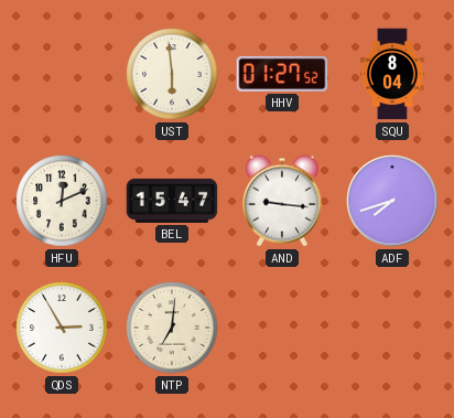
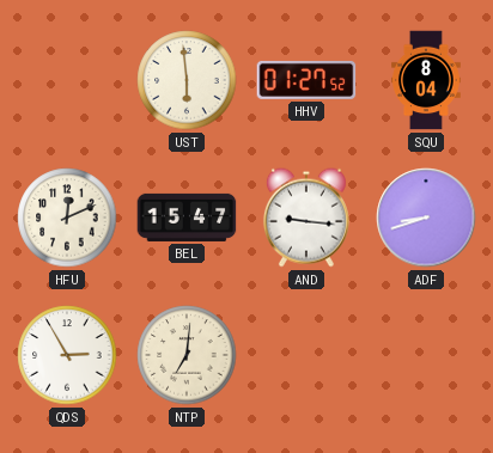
ADF: 7:42 -> 8:42
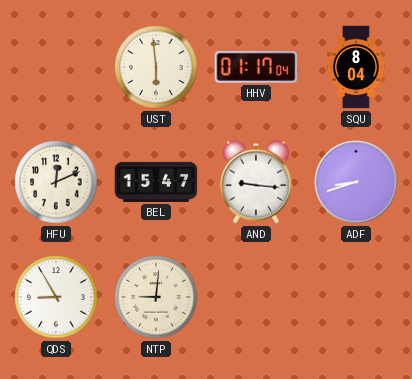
HHV: 01:27 -> 01:17
QDS: 2:55 -> 8:55
NTP: 7:01 -> 9:01
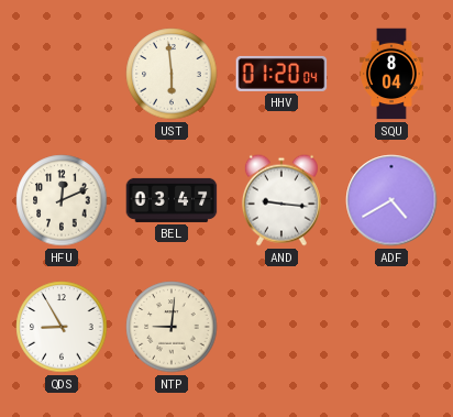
HHV: 01:17 -> 01:20
BEL: 15:47 -> 03:47
ADF: 8:42 -> 4:40
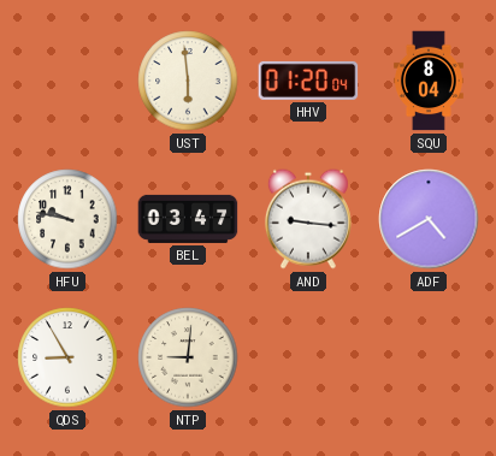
HFU: 12:11 -> 9:47
